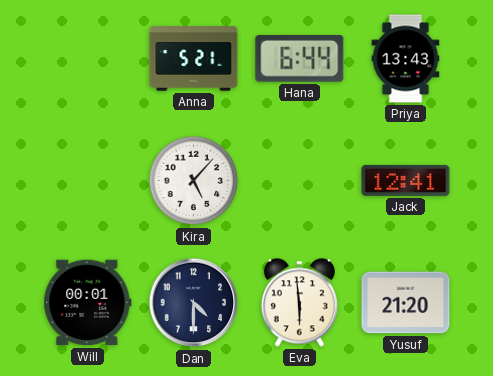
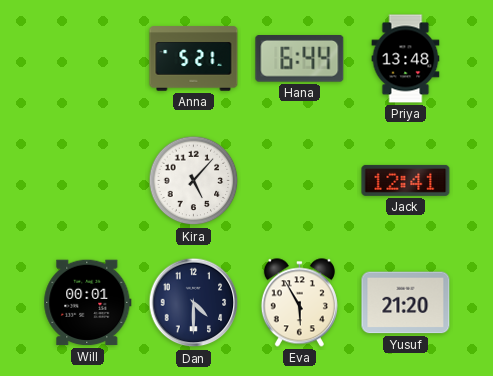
Priya: 13:43 -> 13:48
Eva: 5:59 -> 5:55
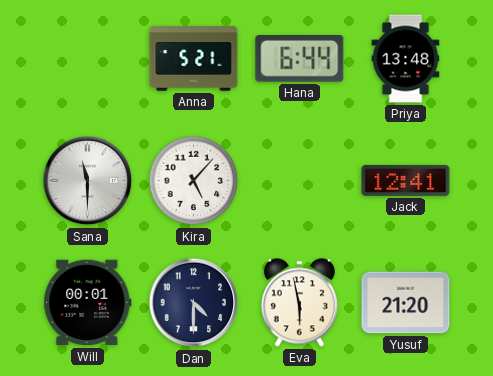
Sana: none -> 11:30
Eva: 5:55 -> 5:58
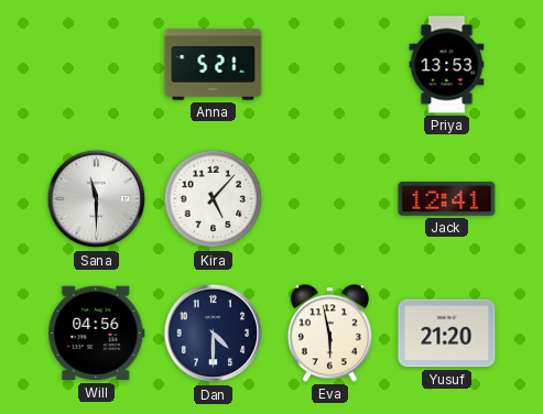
Hana: 6:44 -> none
Priya: 13:48 -> 13:53
Will: 00:01 -> 04:56
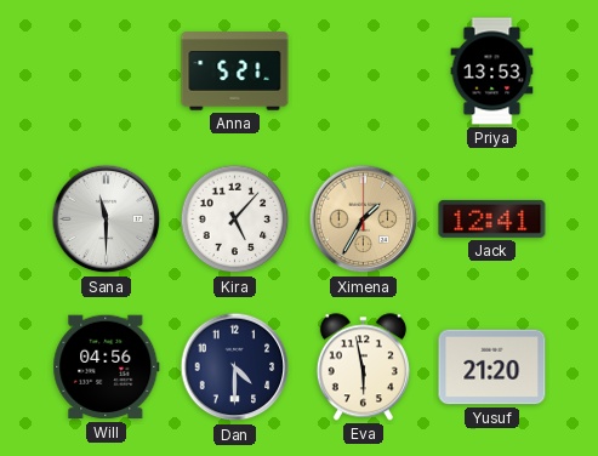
Ximena: none -> 1:35
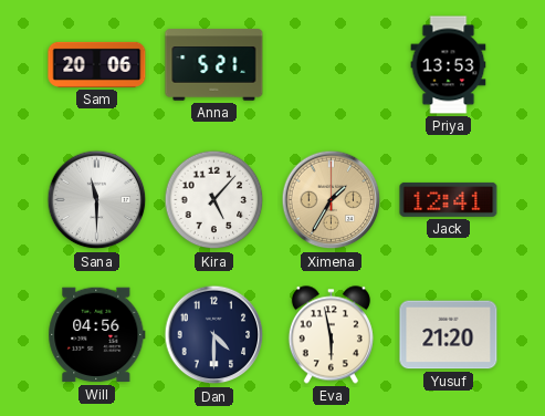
Sam: none -> 20:06
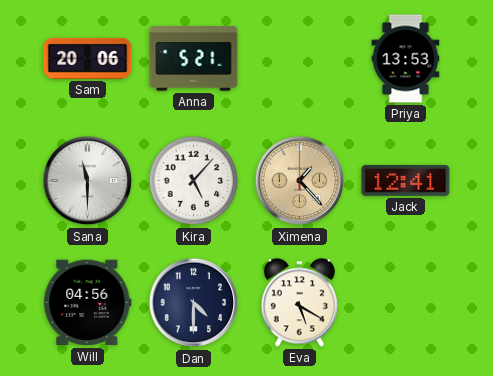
Ximena: 1:35 -> 1:23
Eva: 5:58 -> 5:20
Yusuf: 21:20 -> none
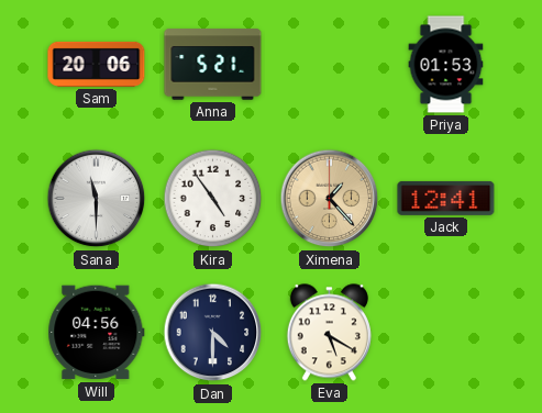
Priya: 13:53 -> 01:53
Kira: 5:07 -> 4:54
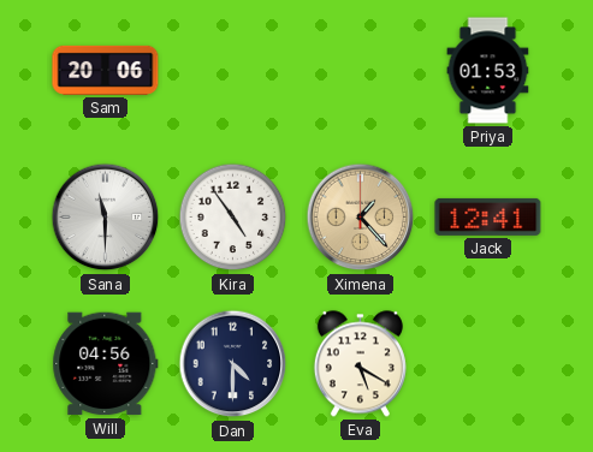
Anna: 5:21 -> none
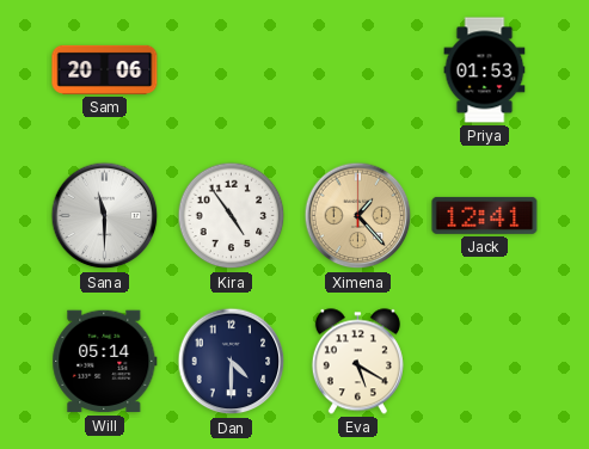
Will: 04:56 -> 05:14
